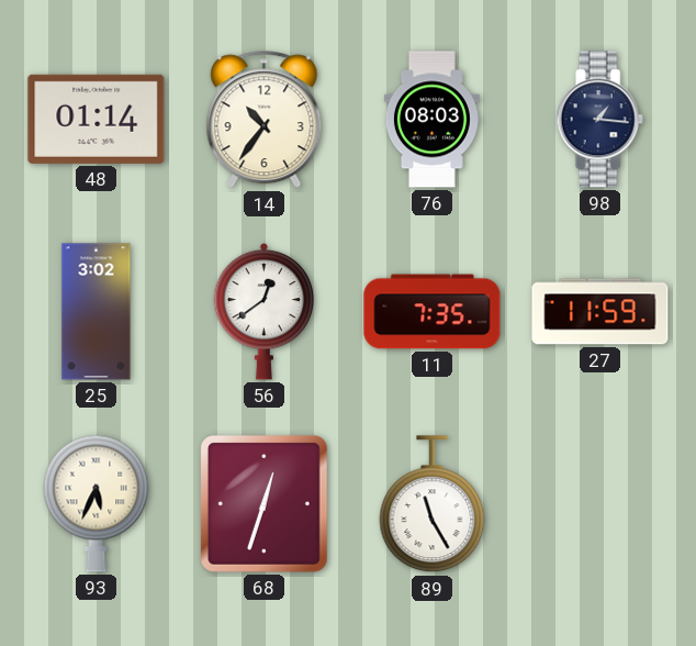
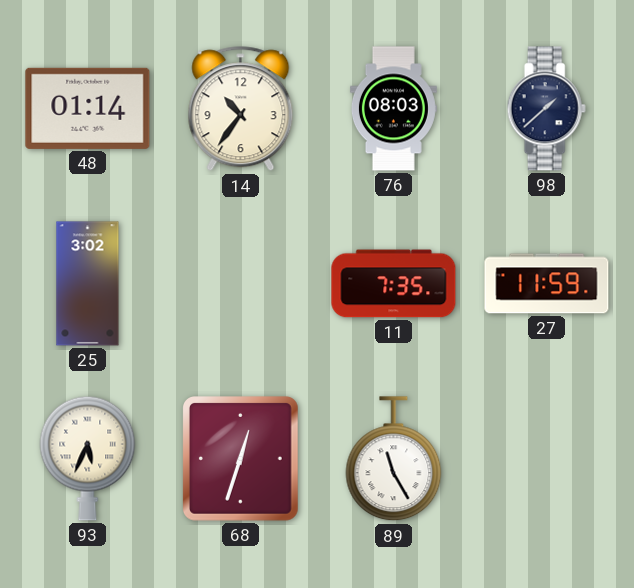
98: 1:16 -> 1:38
56: 12:39 -> none
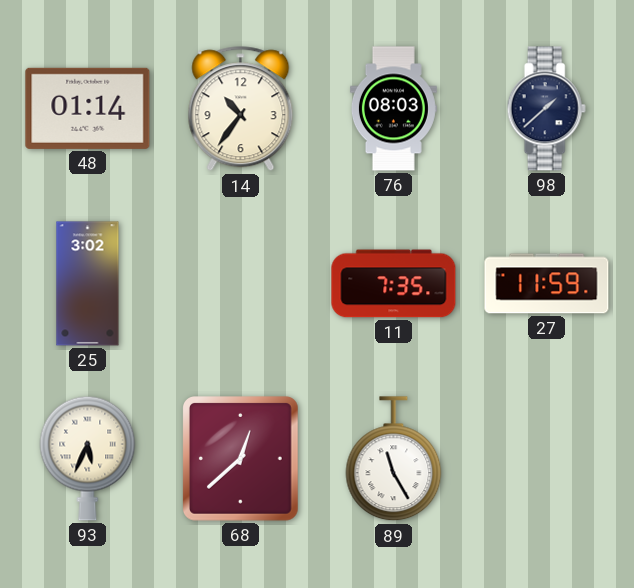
68: 12:33 -> 12:38
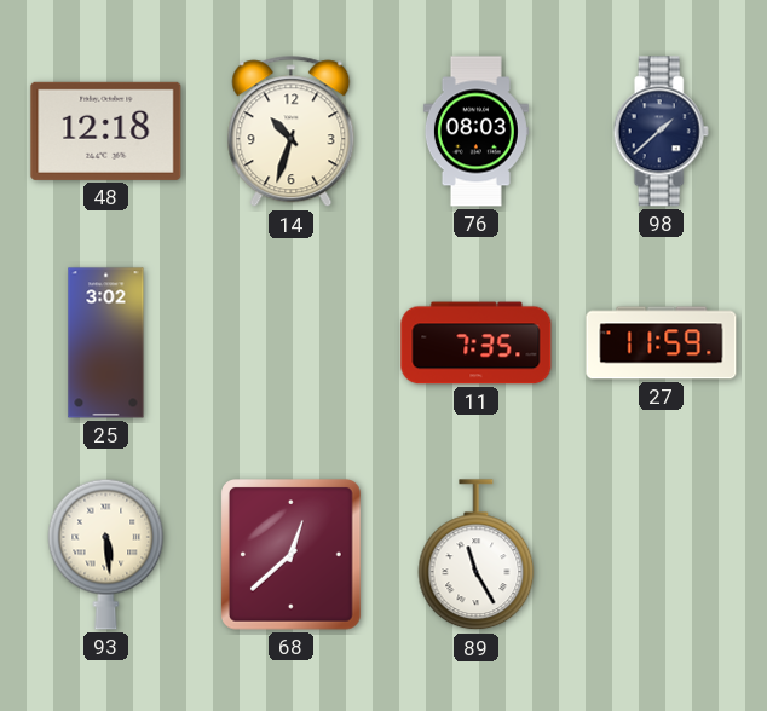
48: 01:14 -> 12:18
14: 10:36 -> 10:33
93: 5:34 -> 5:29
